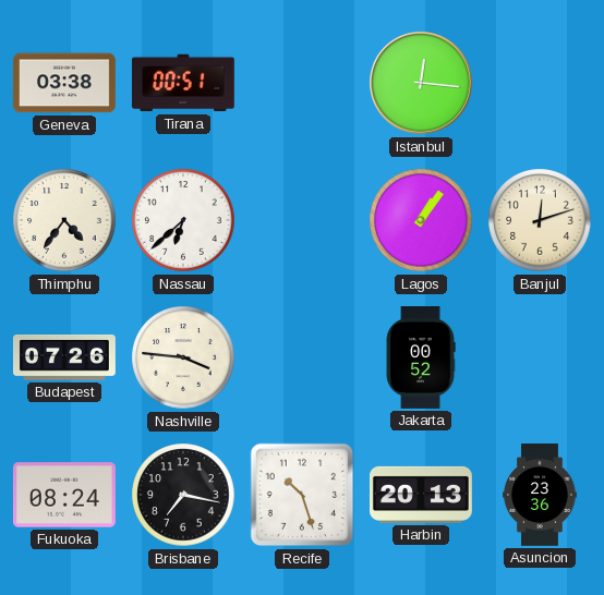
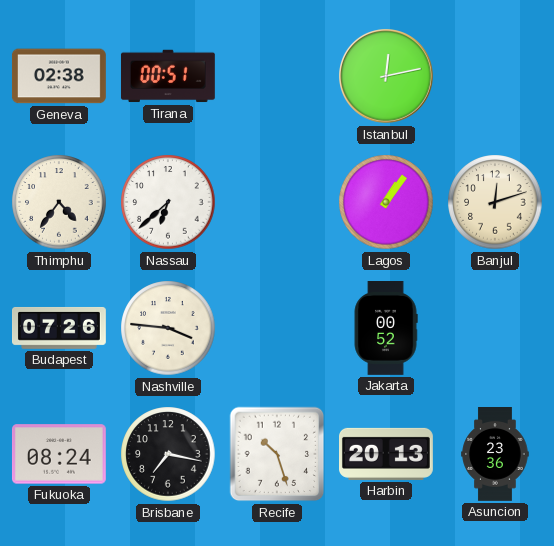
Geneva: 03:38 -> 02:38
Istanbul: 12:16 -> 12:13
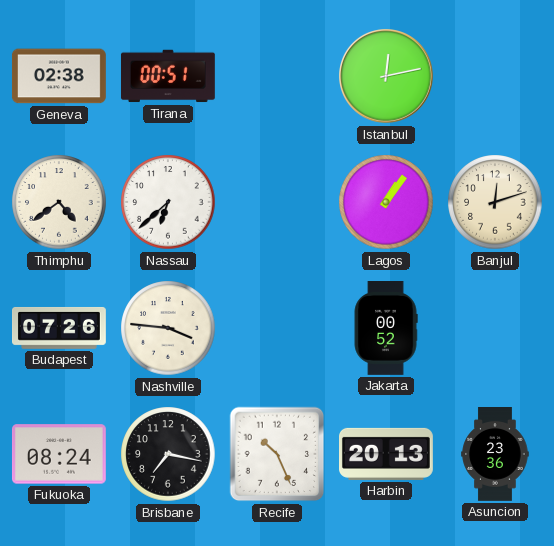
Thimphu: 4:36 -> 4:39
Recife: 10:27 -> 10:26
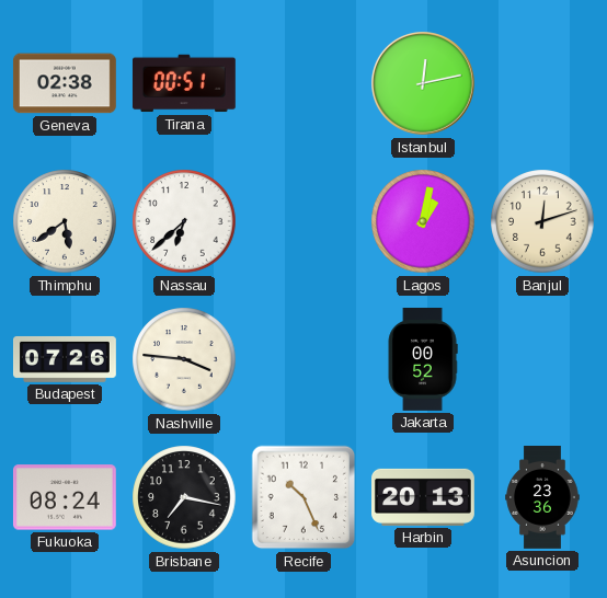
Thimphu: 4:39 -> 5:39
Lagos: 1:06 -> 1:02
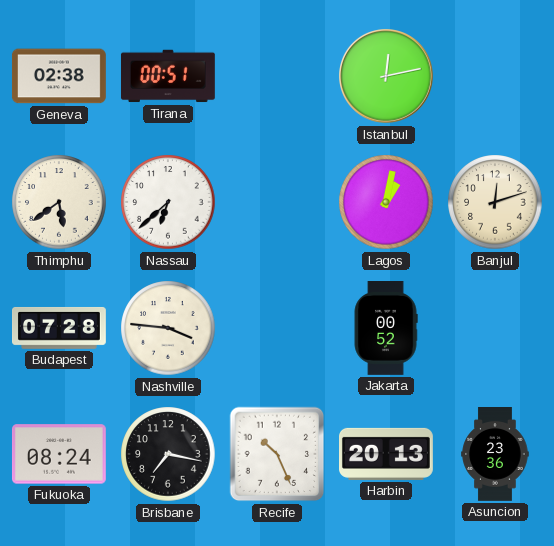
Budapest: 07:26 -> 07:28
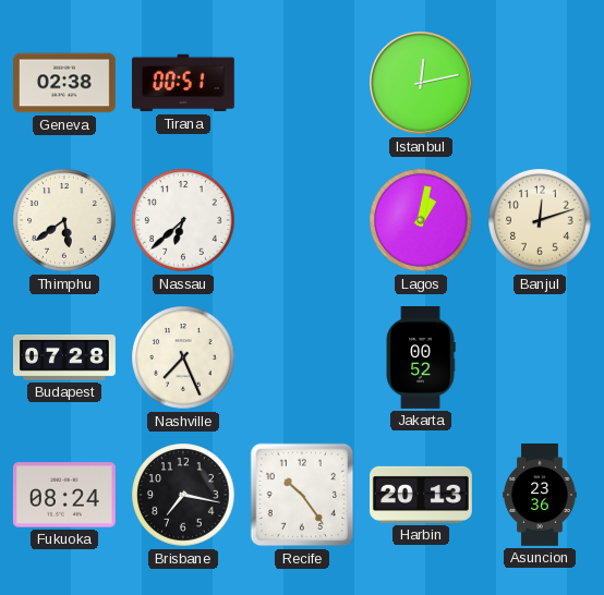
Nashville: 3:46 -> 7:26
Recife: 10:26 -> 10:24
